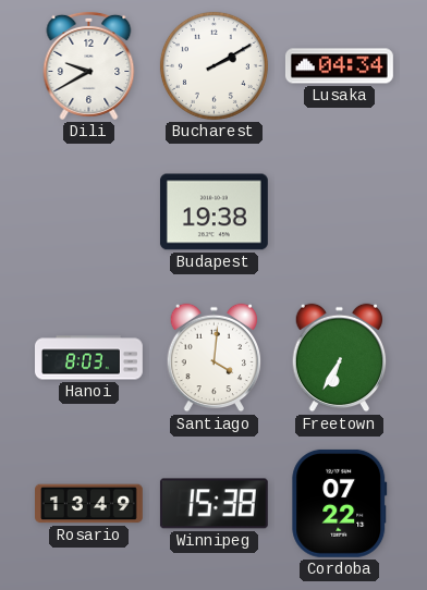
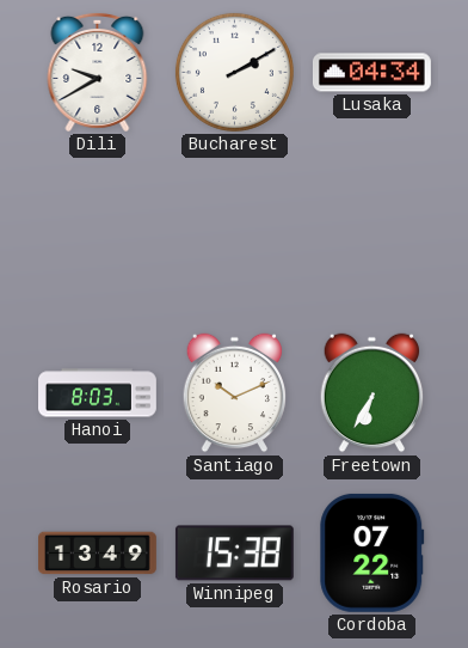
Budapest: 19:38 -> none
Santiago: 4:01 -> 10:11
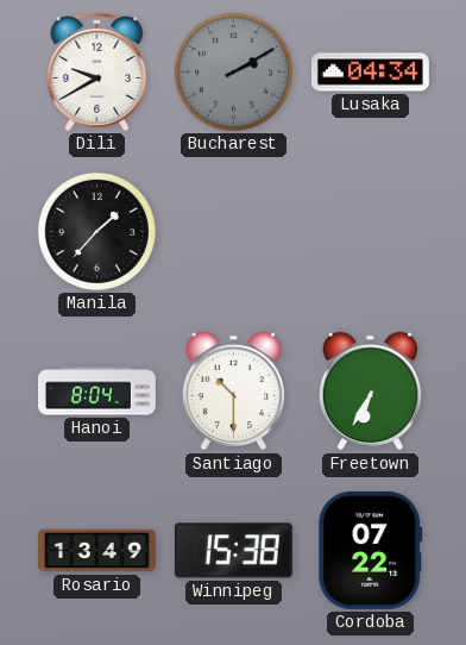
Bucharest dial: white -> grey
Manila: none -> 1:37
Hanoi: 8:03 -> 8:04
Santiago: 10:11 -> 10:30
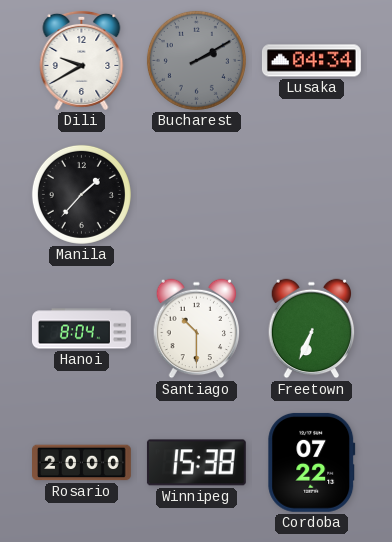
Freetown: 6:35 -> 6:34
Rosario: 13:49 -> 20:00
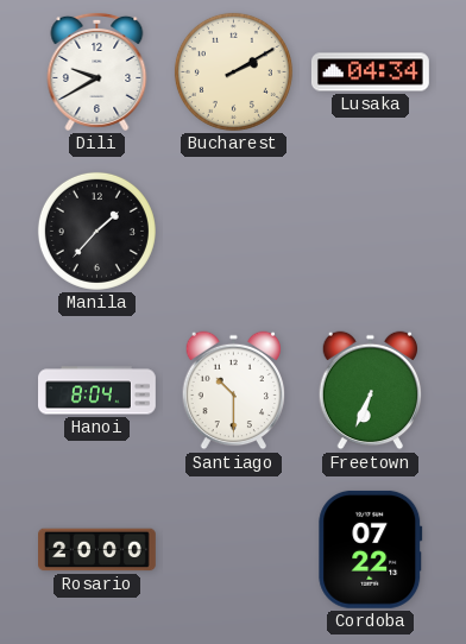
Bucharest dial: grey -> cream
Winnipeg: 15:38 -> none
